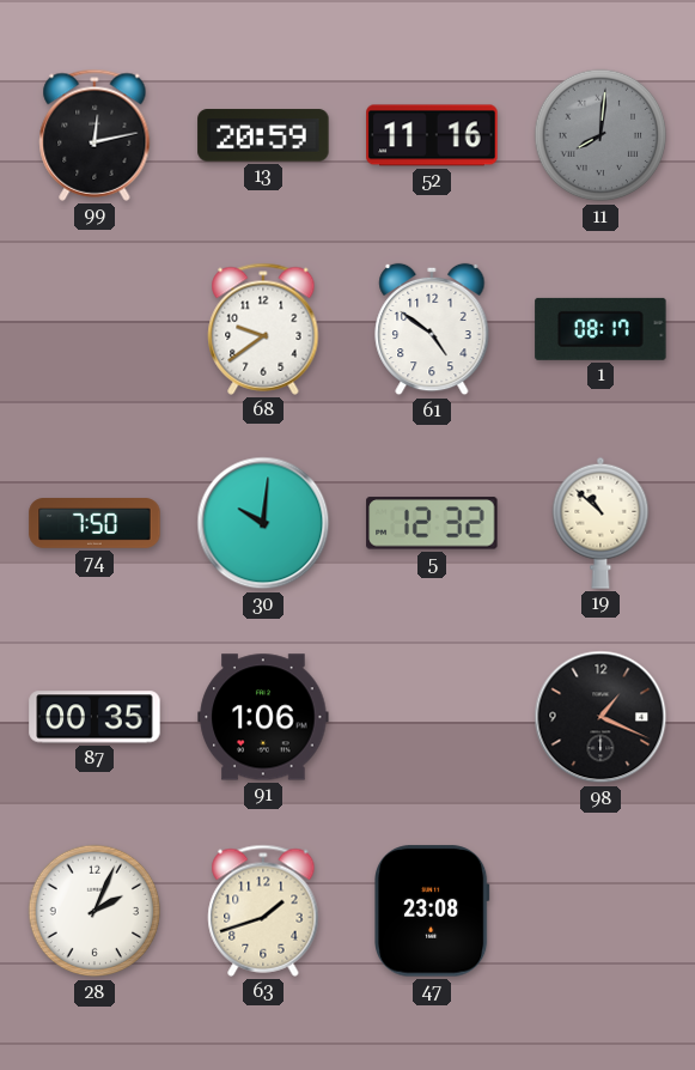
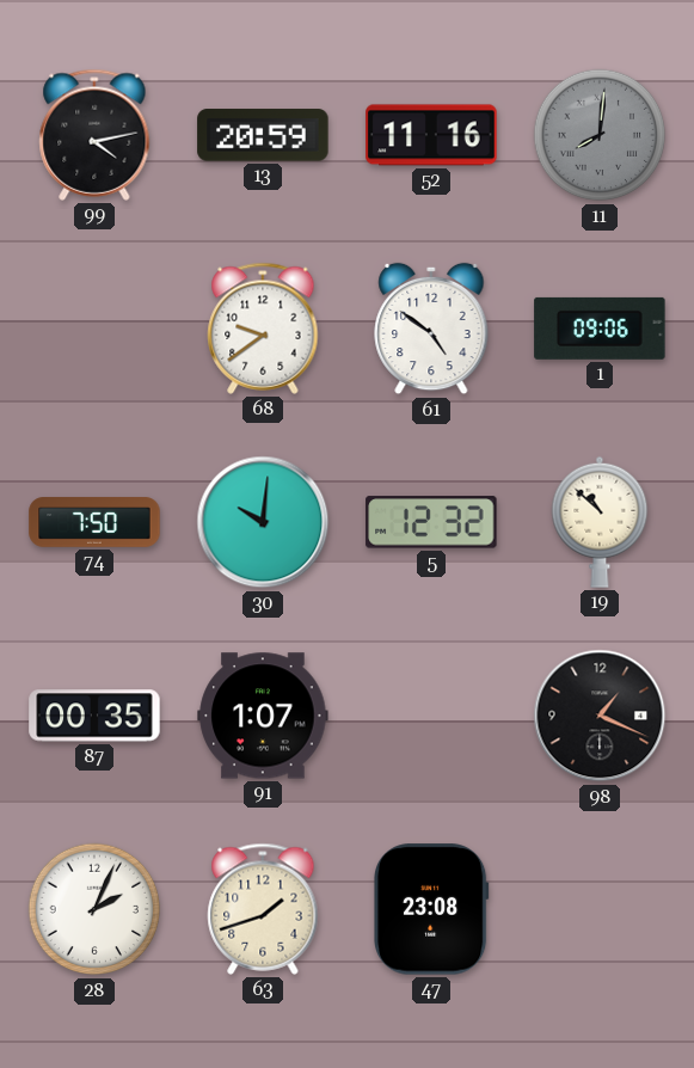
99: 12:13 -> 4:13
1: 08:17 -> 09:06
91: 1:06 -> 1:07
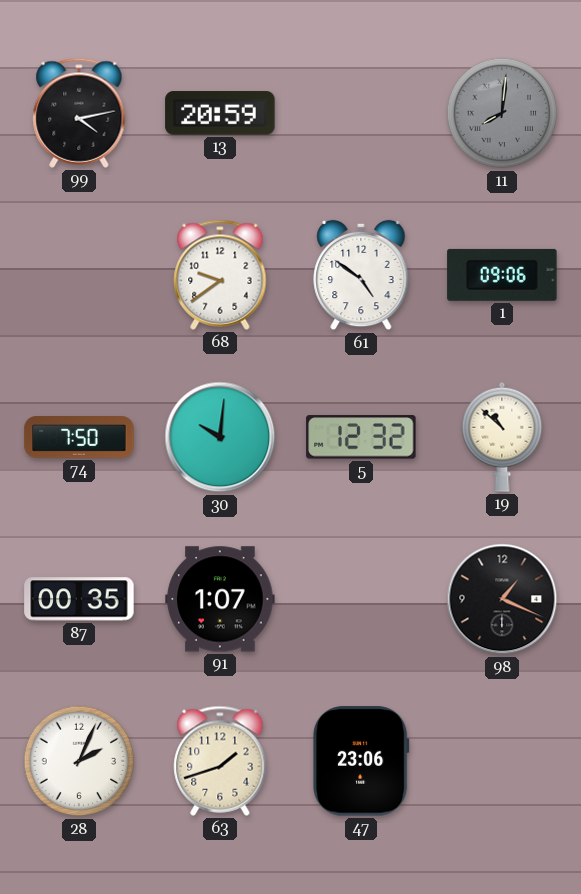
52: 11:16 -> none
47: 23:08 -> 23:06
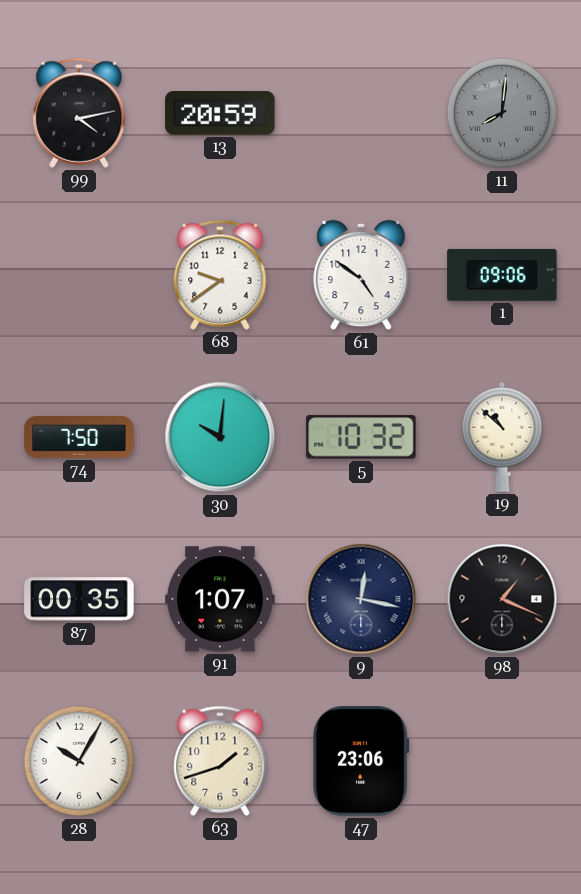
5: 12:32 -> 10:32
9: none -> 12:17
28: 2:04 -> 10:05
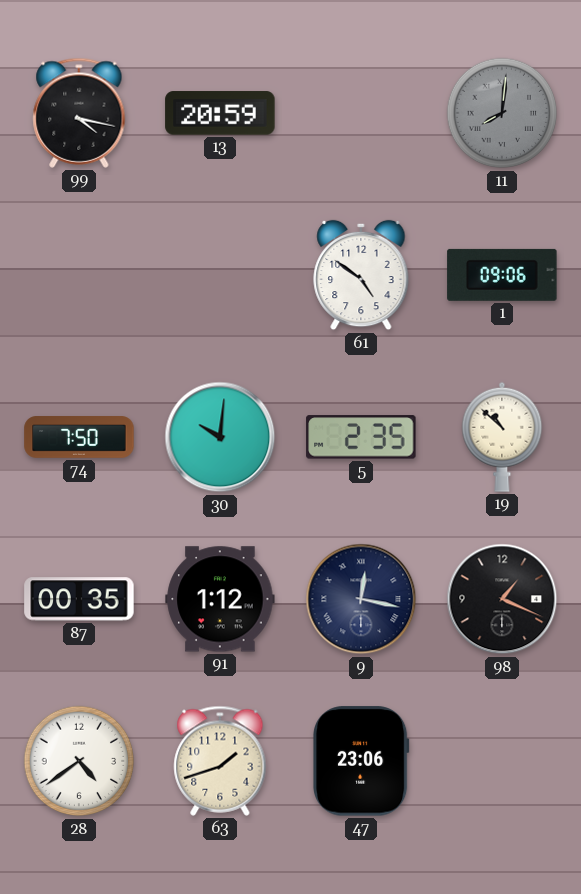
99: 4:13 -> 4:17
68: 9:39 -> none
5: 10:32 -> 2:35
91: 1:07 -> 1:12
28: 10:05 -> 4:39
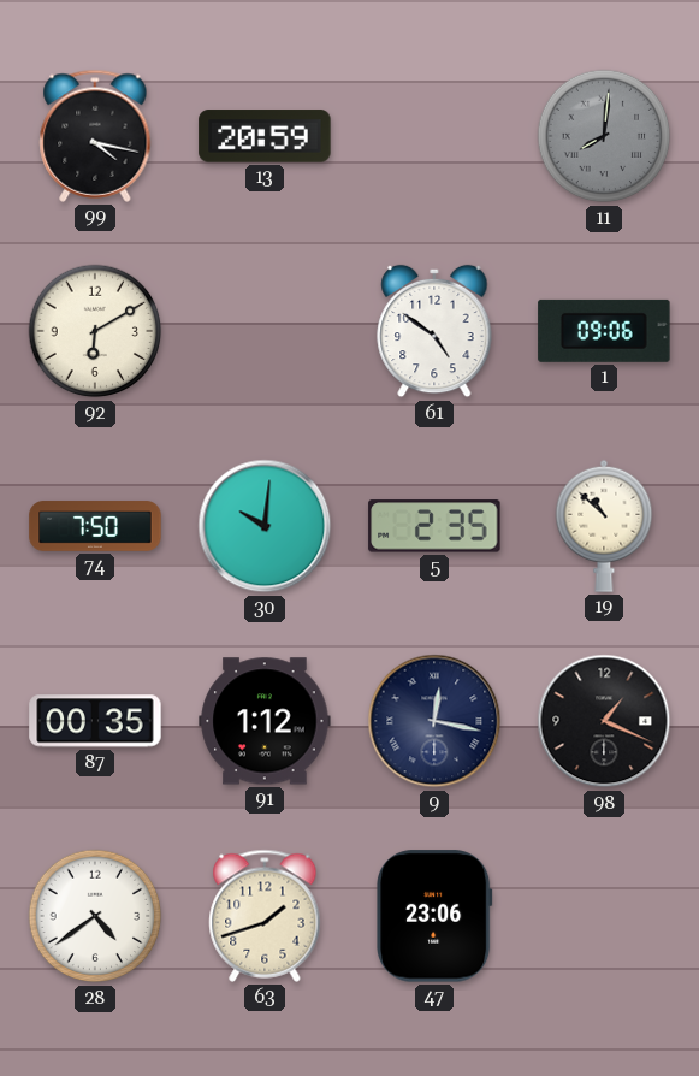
92: none -> 6:10
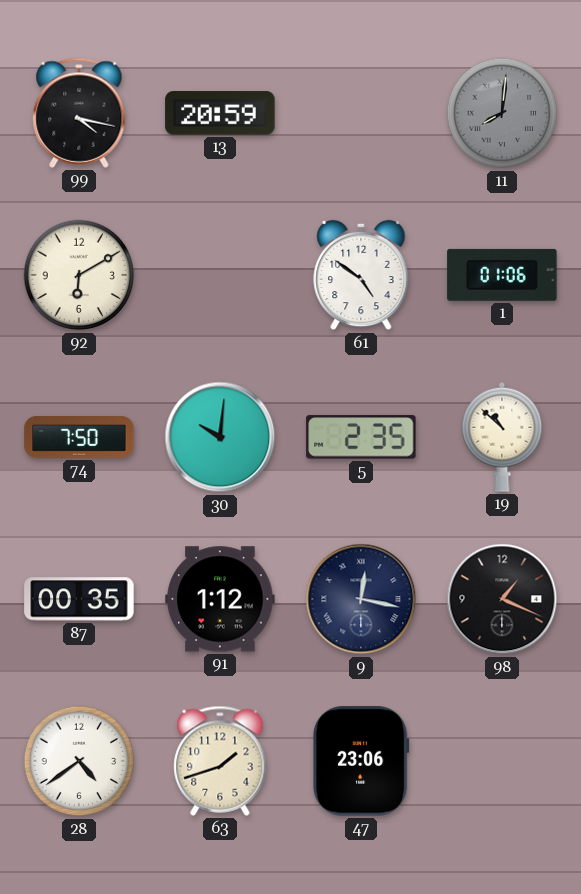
1: 09:06 -> 01:06
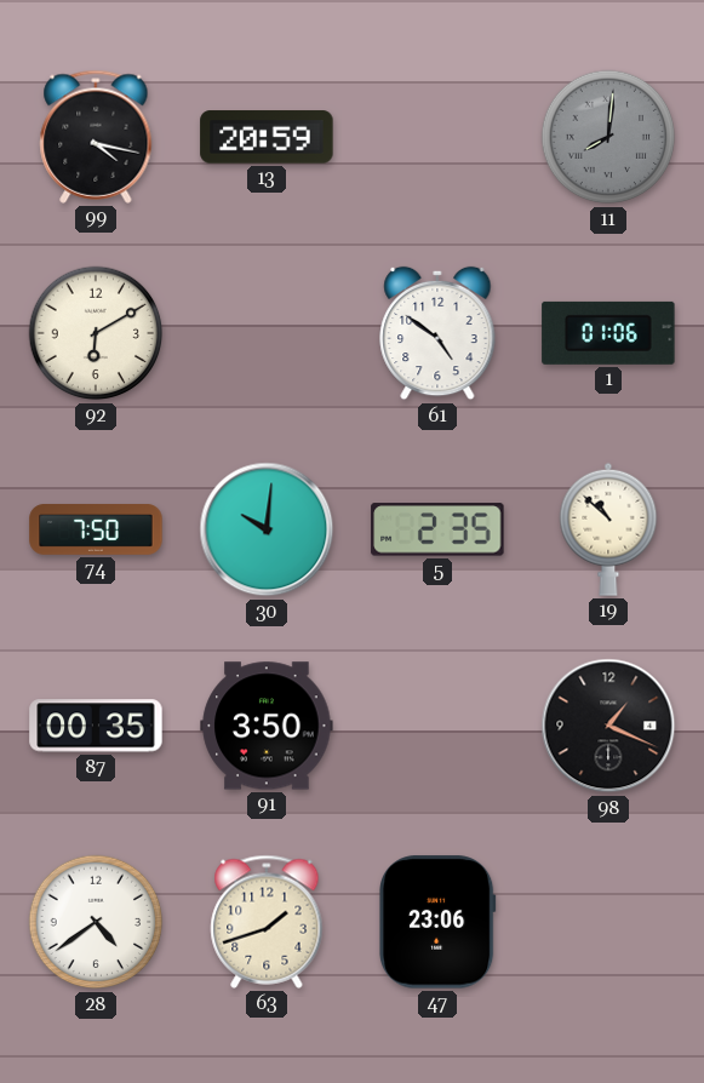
91: 1:12 -> 3:50
9: 12:17 -> none
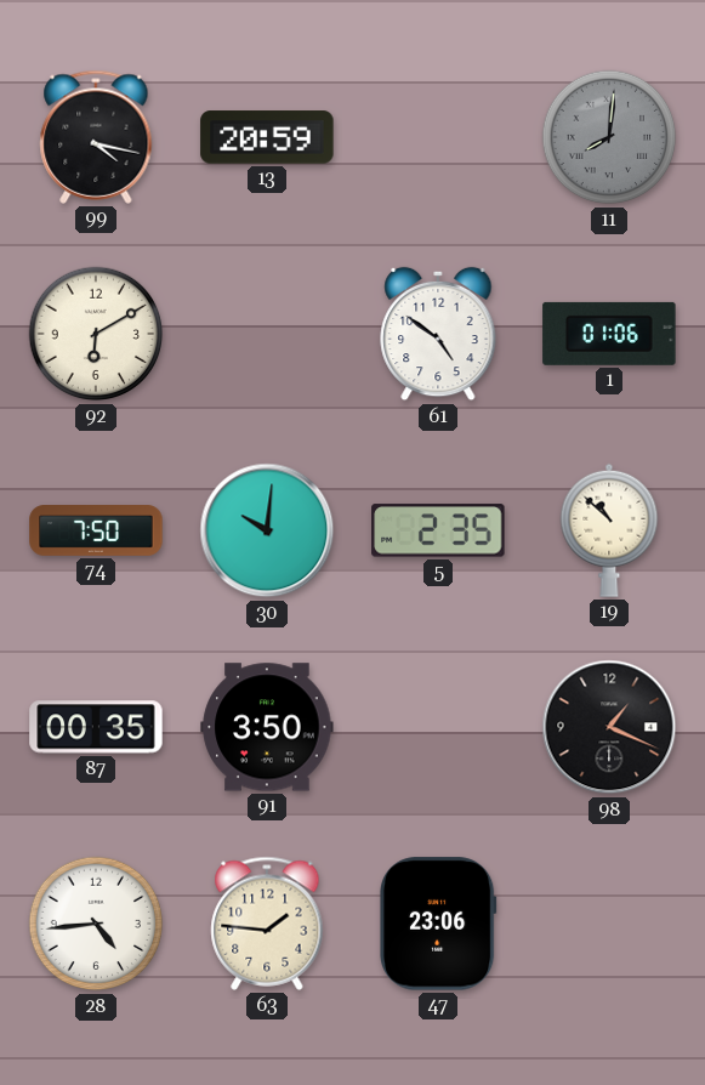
28: 4:39 -> 4:44
63: 1:42 -> 1:46
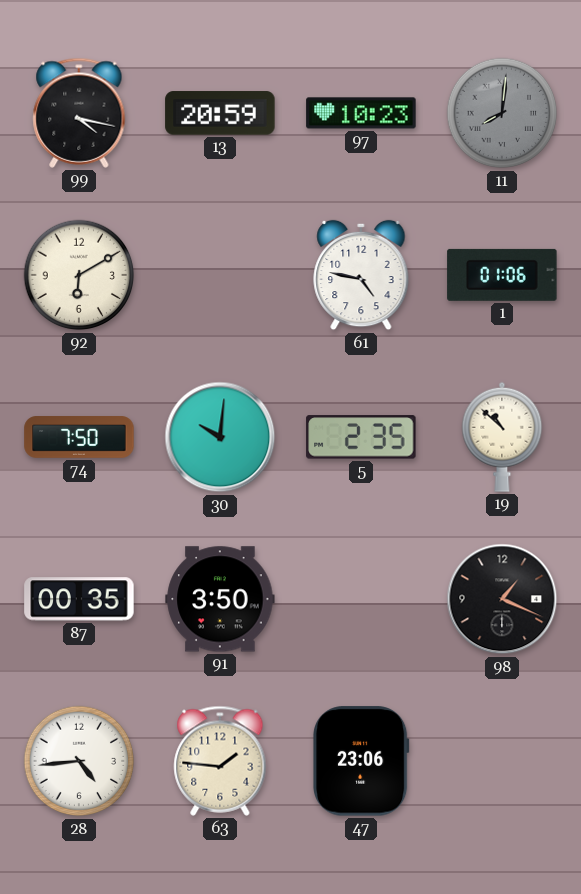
97: none -> 10:23
61: 4:51 -> 4:47
